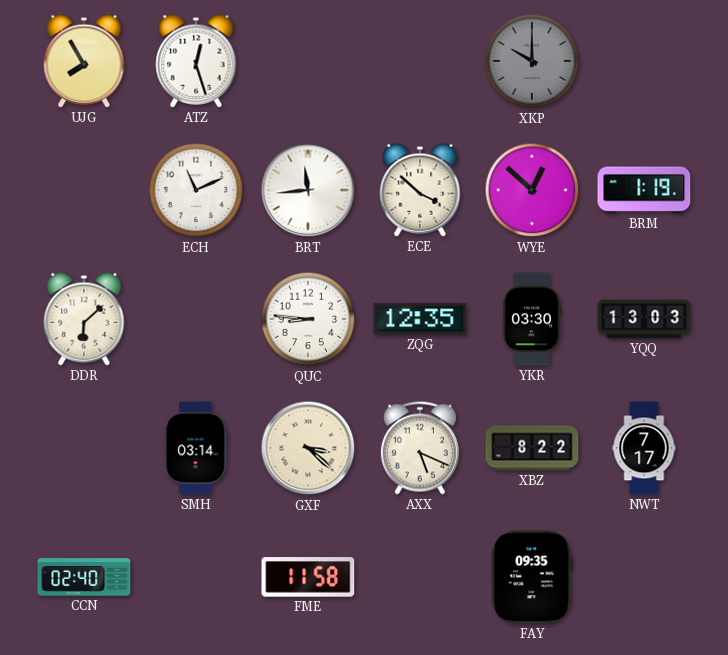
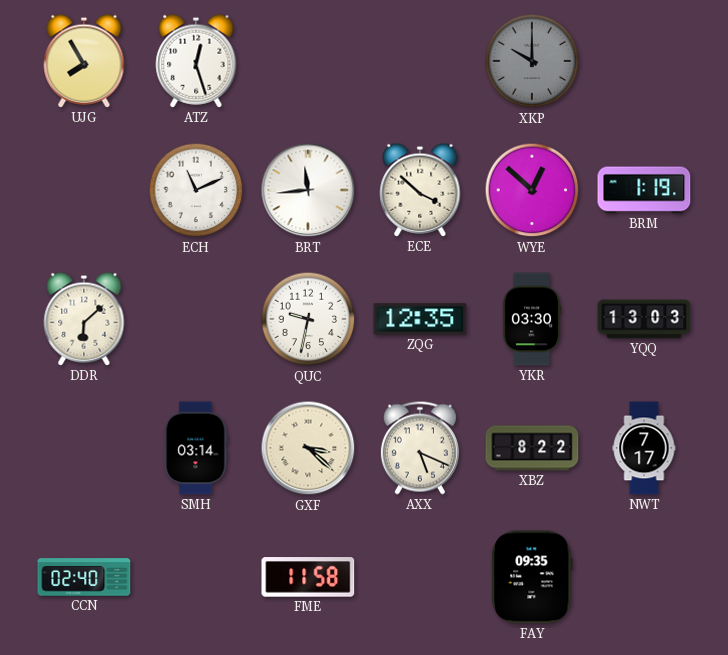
QUC: 8:46 -> 9:32
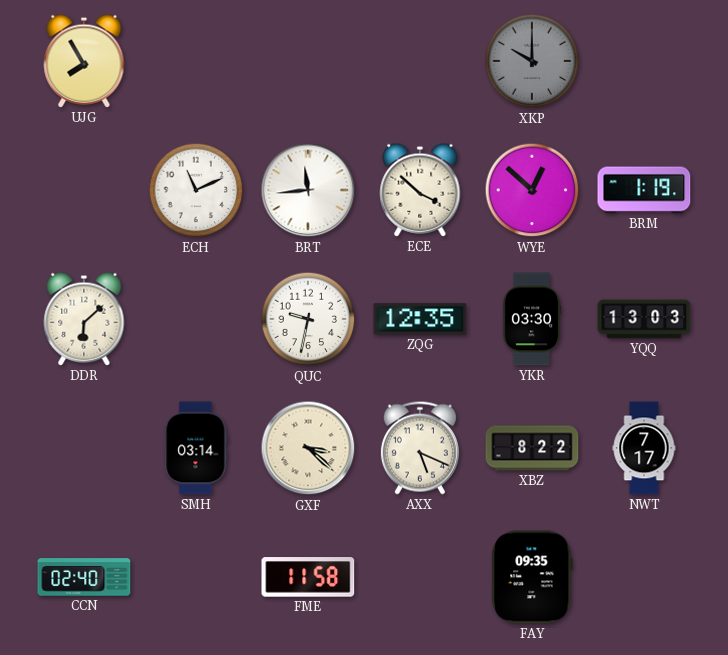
ATZ: 12:27 -> none
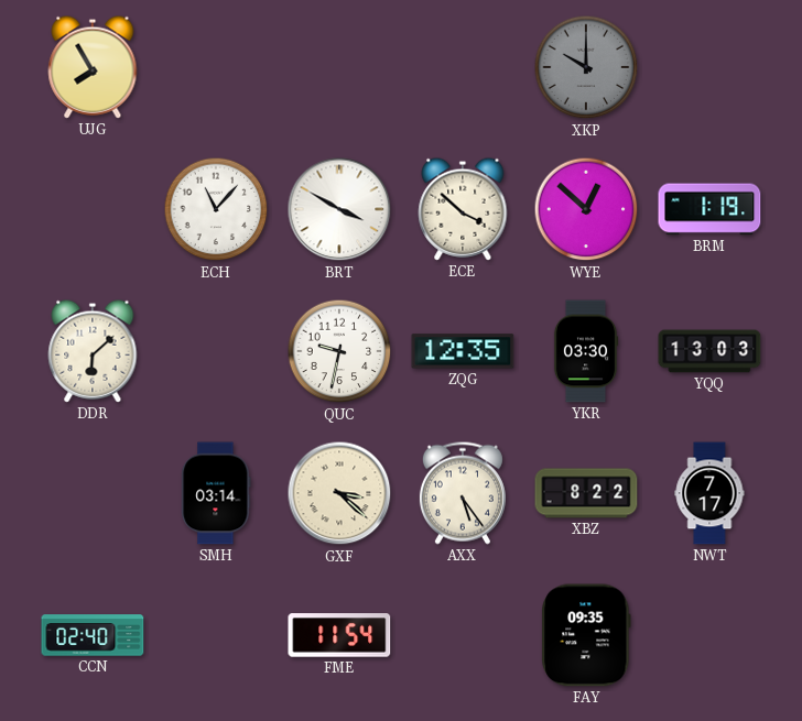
ECH: 11:11 -> 11:07
BRT: 11:44 -> 3:50
AXX: 5:19 -> 5:24
FME: 11:58 -> 11:54
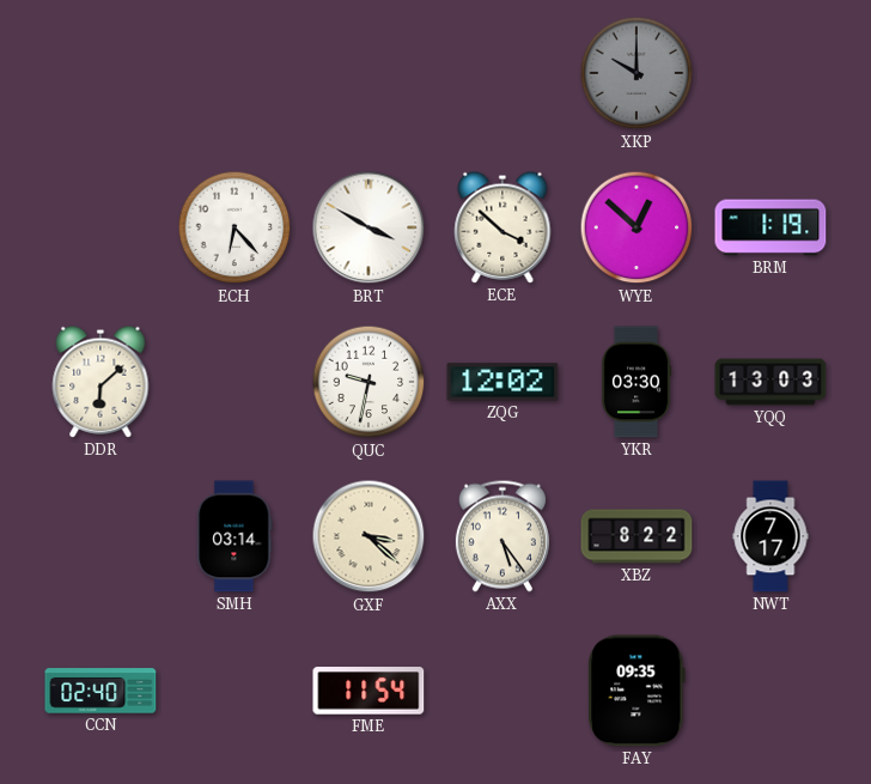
UJG: 7:55 -> none
ECH: 11:07 -> 6:23
ZQG: 12:35 -> 12:02
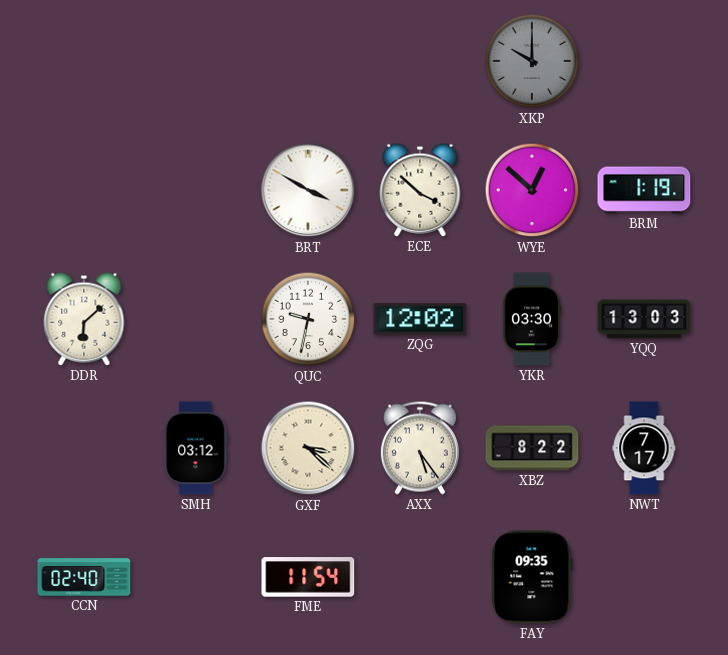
ECH: 6:23 -> none
SMH: 03:14 -> 03:12
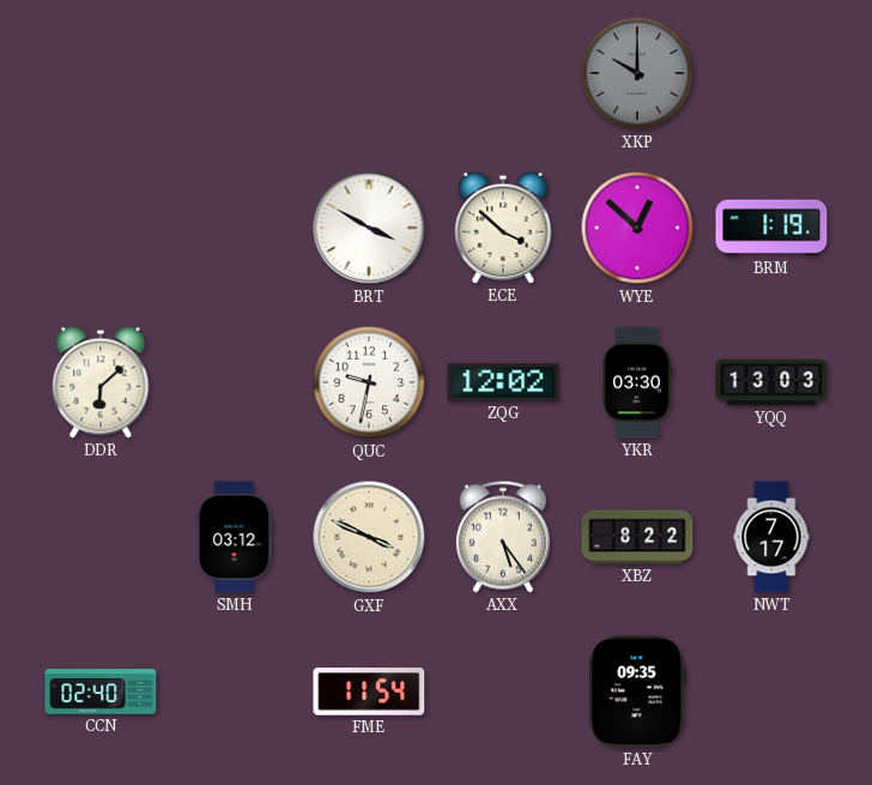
GXF: 3:22 -> 3:49
